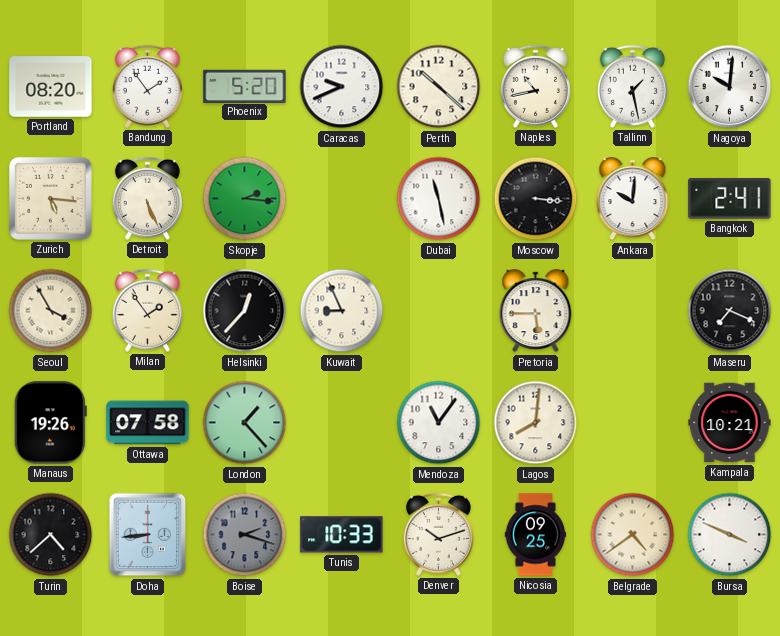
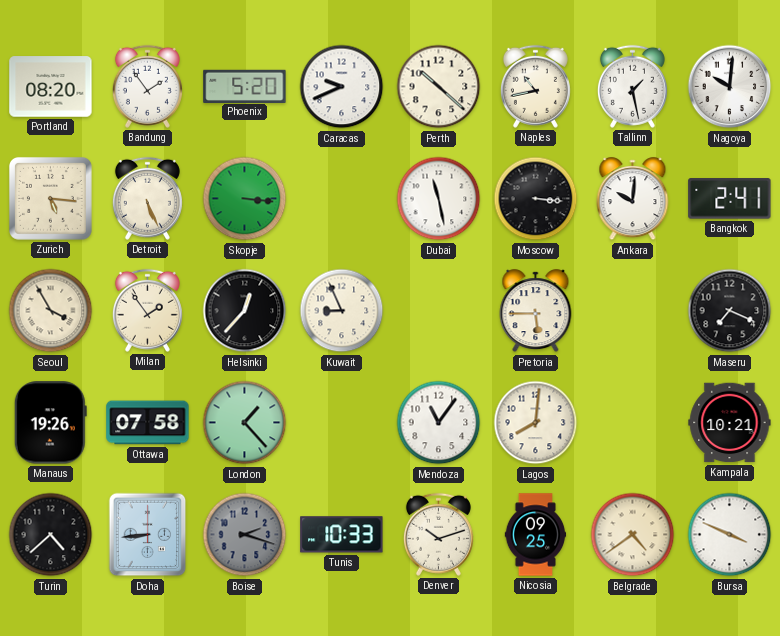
Skopje: 2:16 -> 3:16
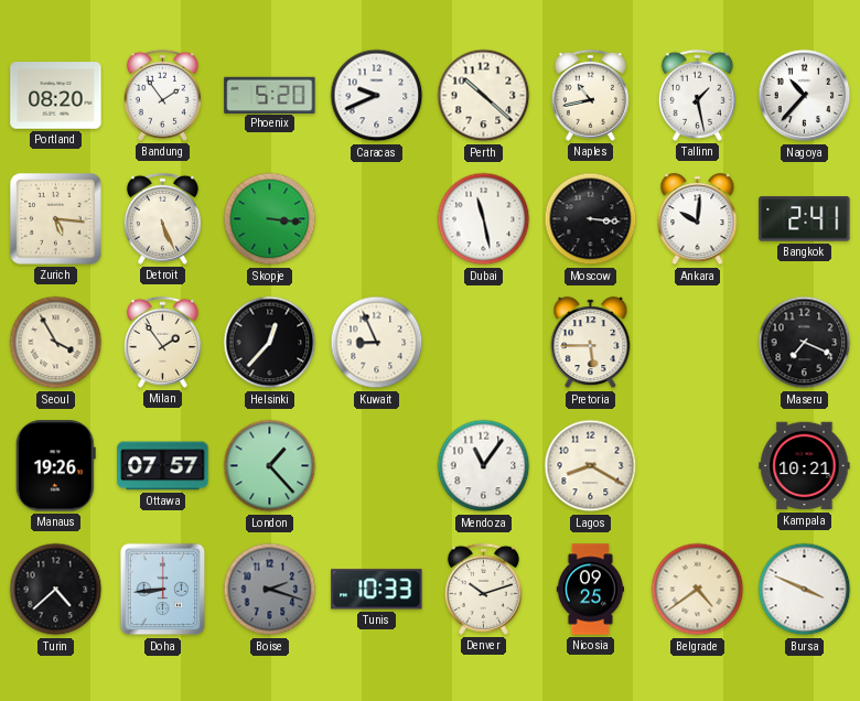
Nagoya: 10:01 -> 10:37
Ottawa: 07:58 -> 07:57
Lagos: 8:01 -> 8:20
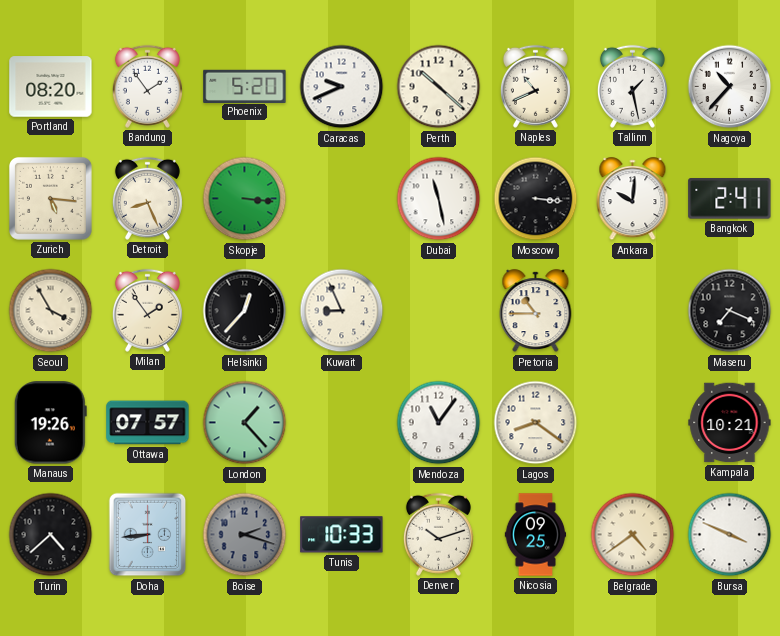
Naples: 10:43 -> 10:41
Detroit: 5:26 -> 8:26
Pretoria: 5:45 -> 10:45
Lagos: 8:20 -> 8:21
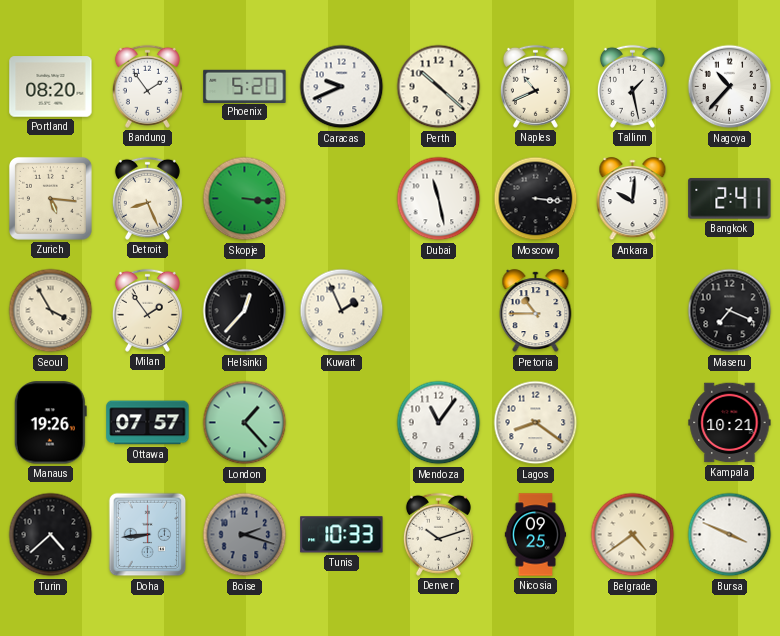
Kuwait: 8:56 -> 1:56
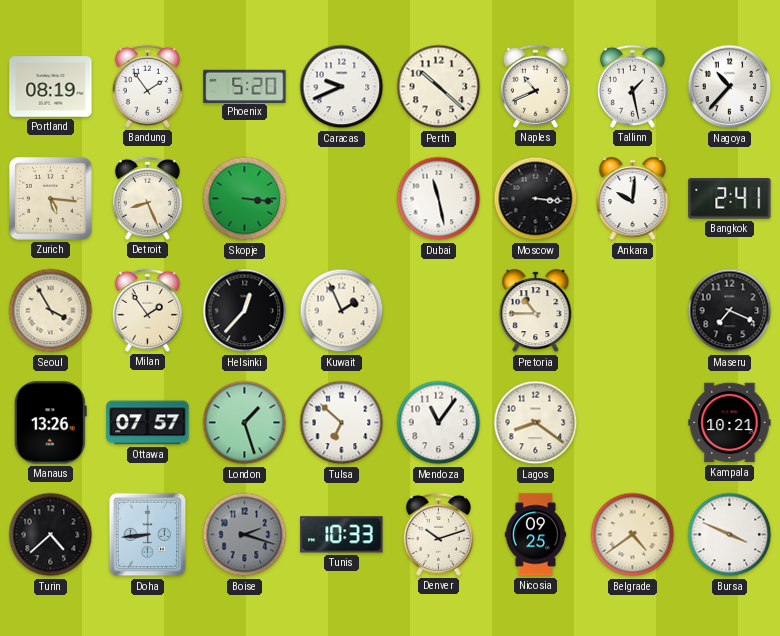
Portland: 08:20 -> 08:19
Manaus: 19:26 -> 13:26
London: 1:23 -> 1:27
Tulsa: none -> 6:52
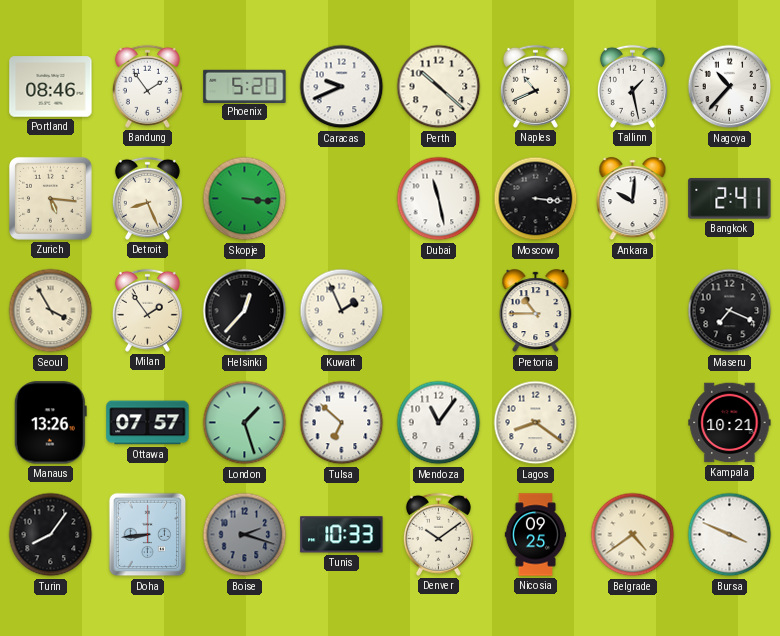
Portland: 08:19 -> 08:46
Turin: 4:38 -> 8:06
Denver: 10:12 -> 10:09
